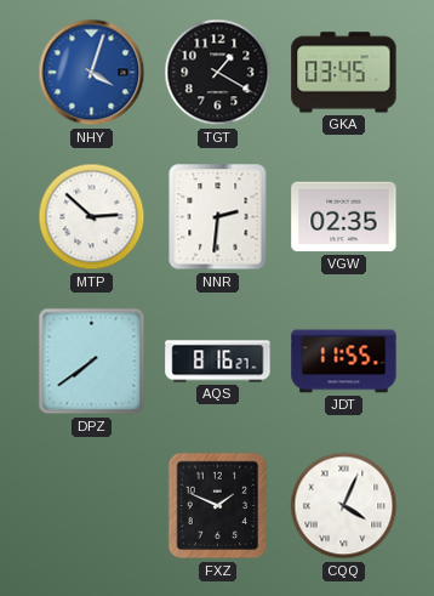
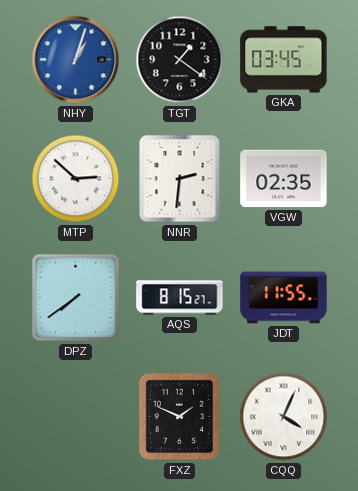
NHY: 4:03 -> 1:03
TGT: 1:20 -> 1:21
AQS: 8:16 -> 8:15
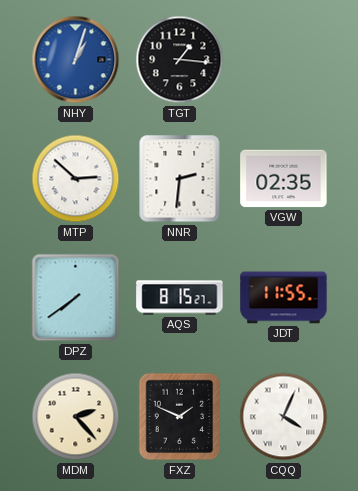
TGT: 1:21 -> 1:16
GKA: 03:45 -> none
MDM: none -> 2:23
